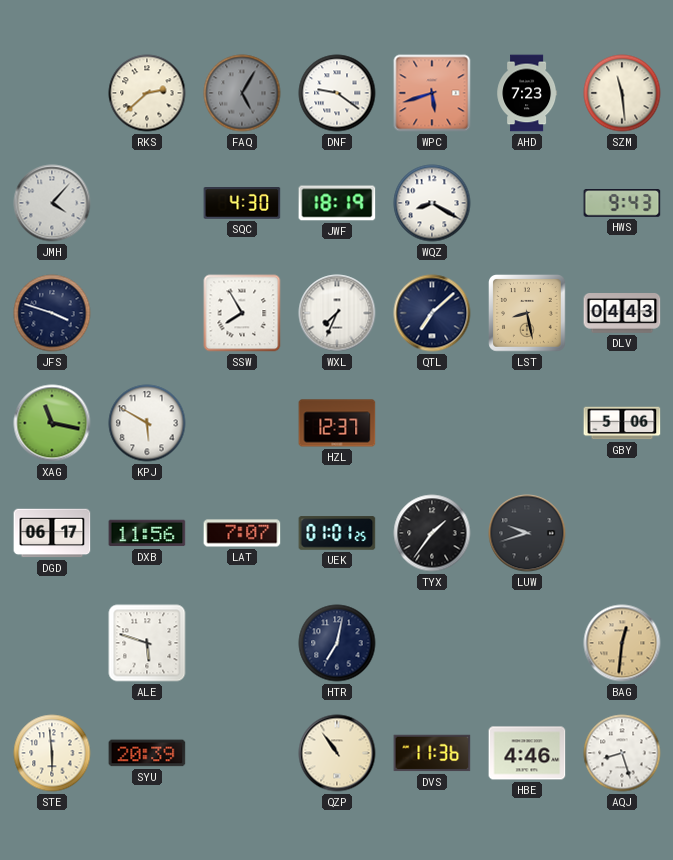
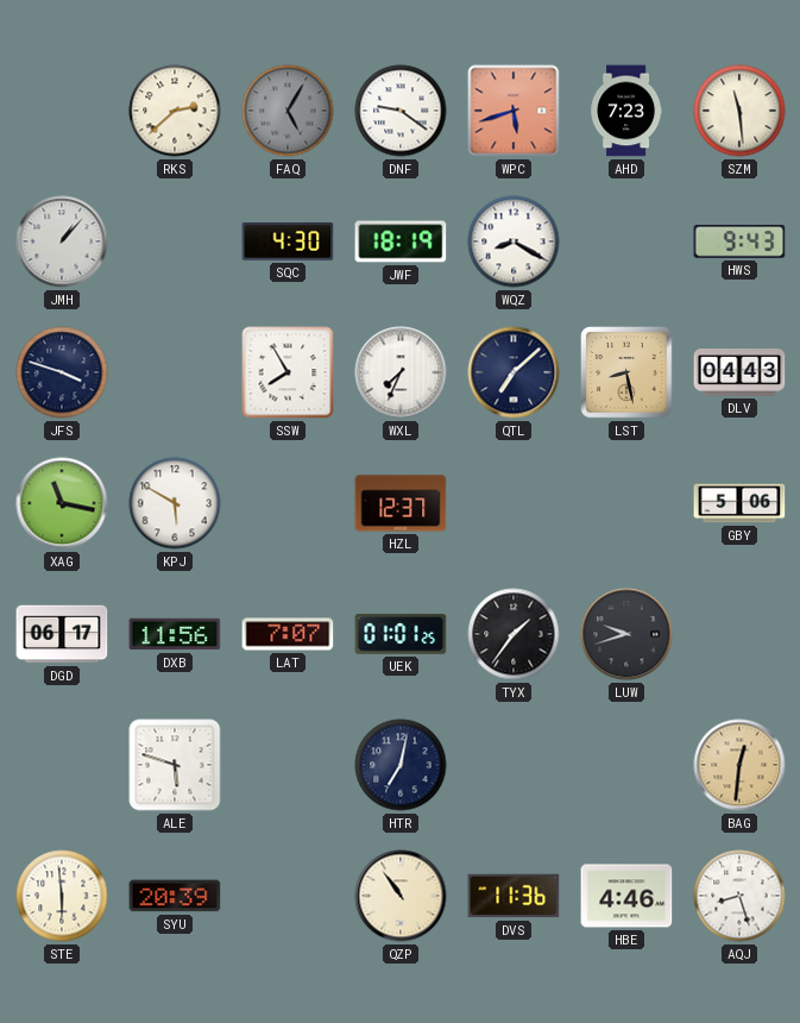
JMH: 4:07 -> 1:07
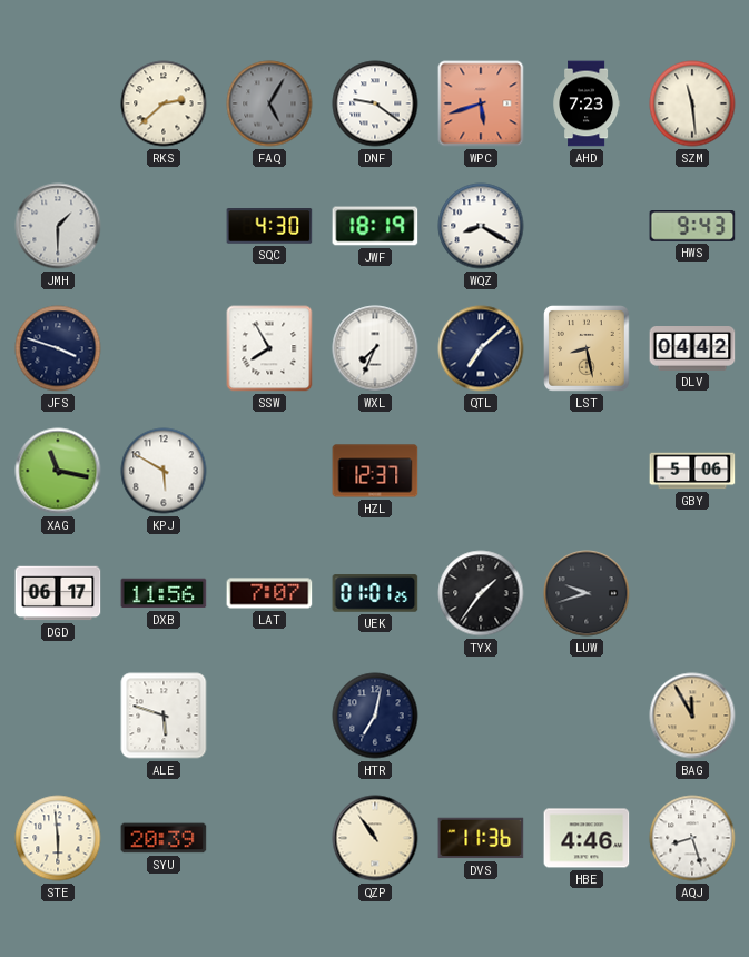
JMH: 1:07 -> 1:30
DLV: 04:43 -> 04:42
BAG: 12:31 -> 11:55
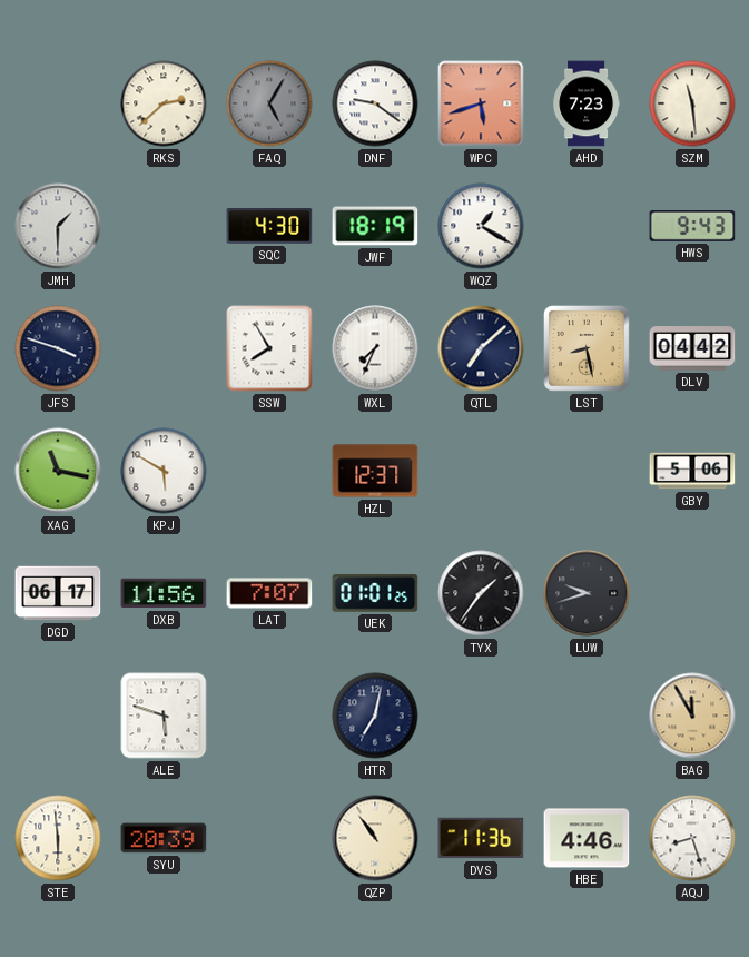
WQZ: 8:20 -> 1:20
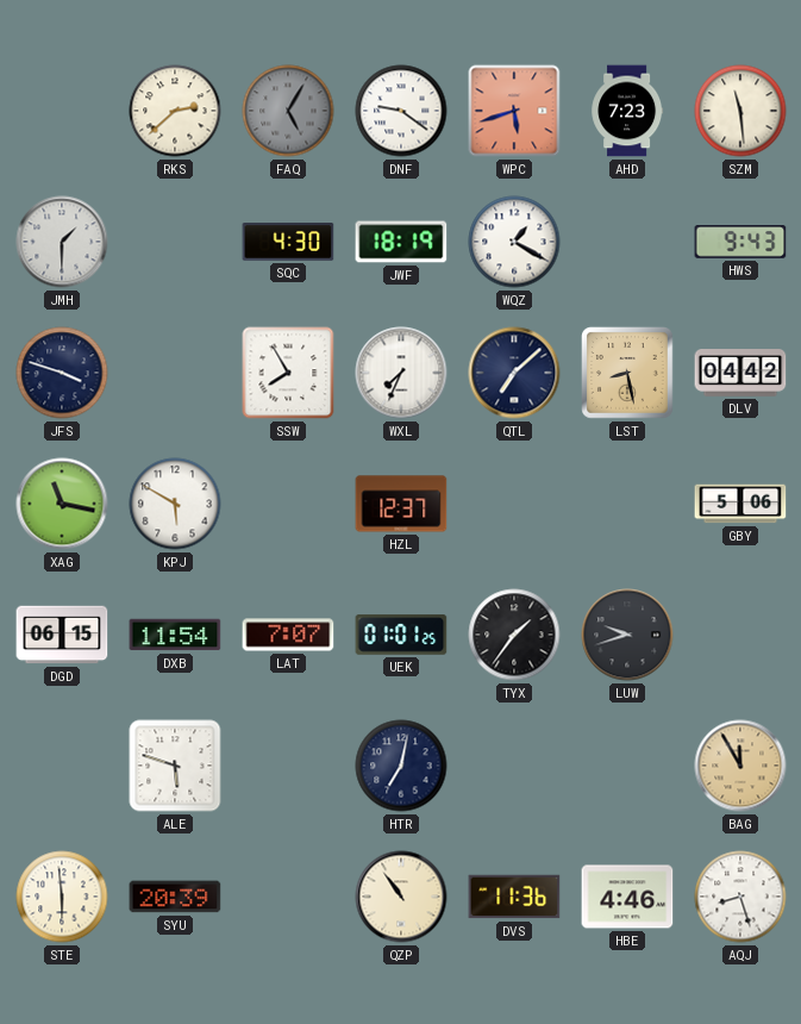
DGD: 06:17 -> 06:15
DXB: 11:56 -> 11:54
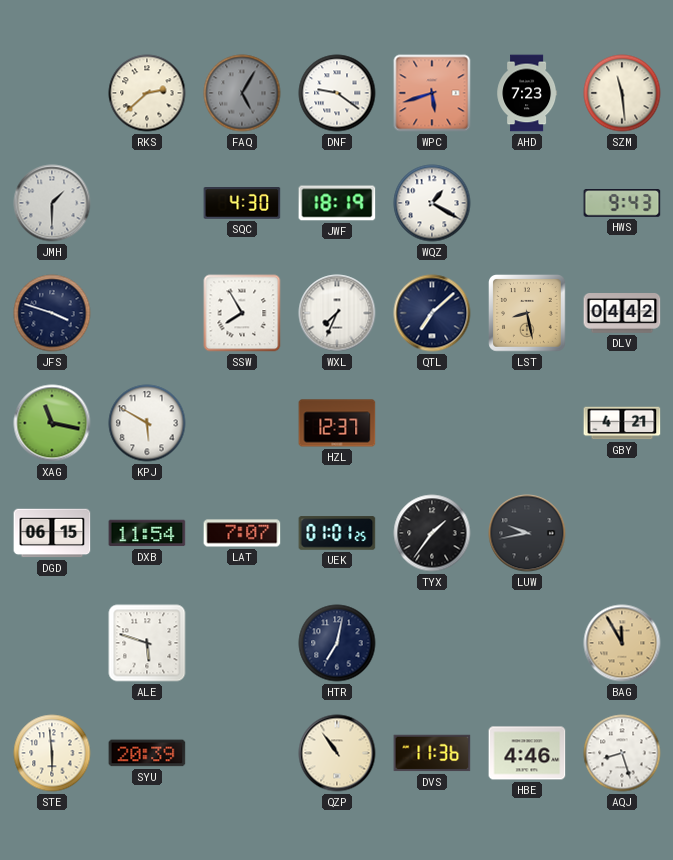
GBY: 5:06 -> 4:21
LUW: 9:42 -> 9:43
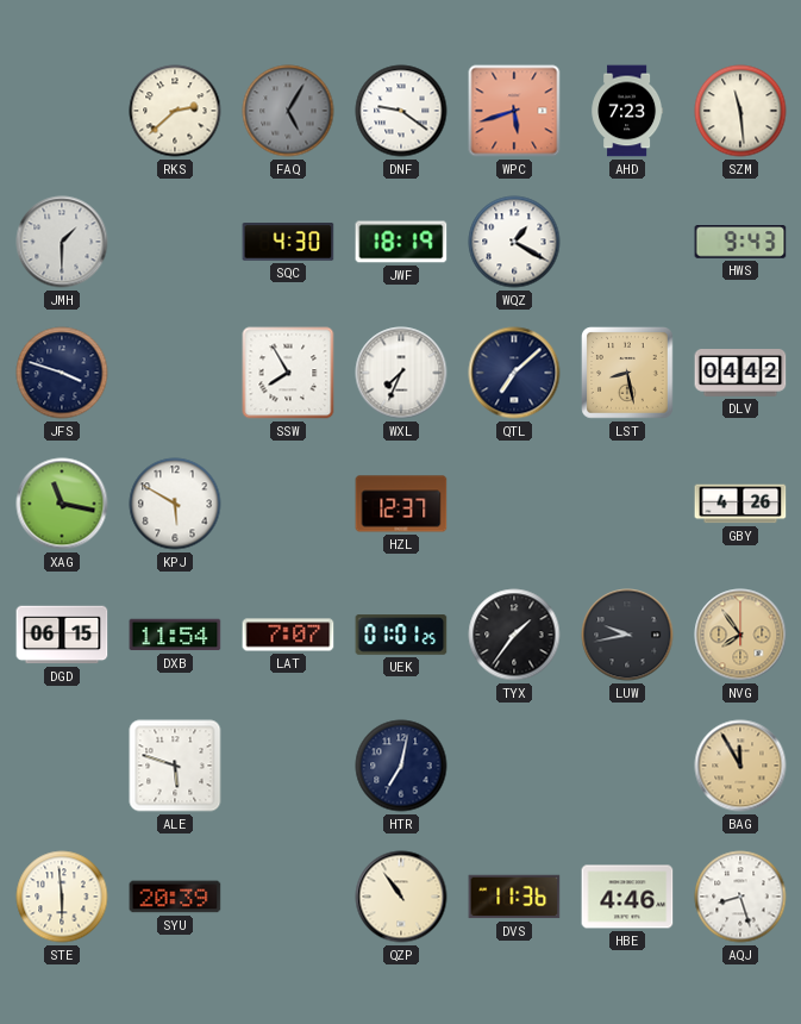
GBY: 4:21 -> 4:26
NVG: none -> 7:54
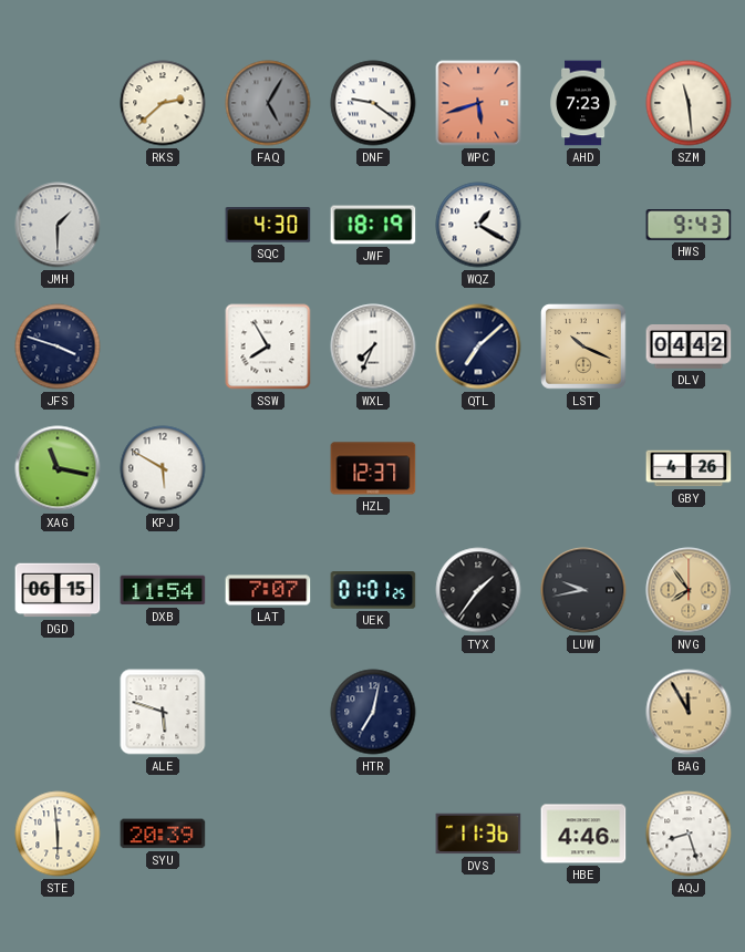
LST: 8:28 -> 10:19
QZP: 10:54 -> none
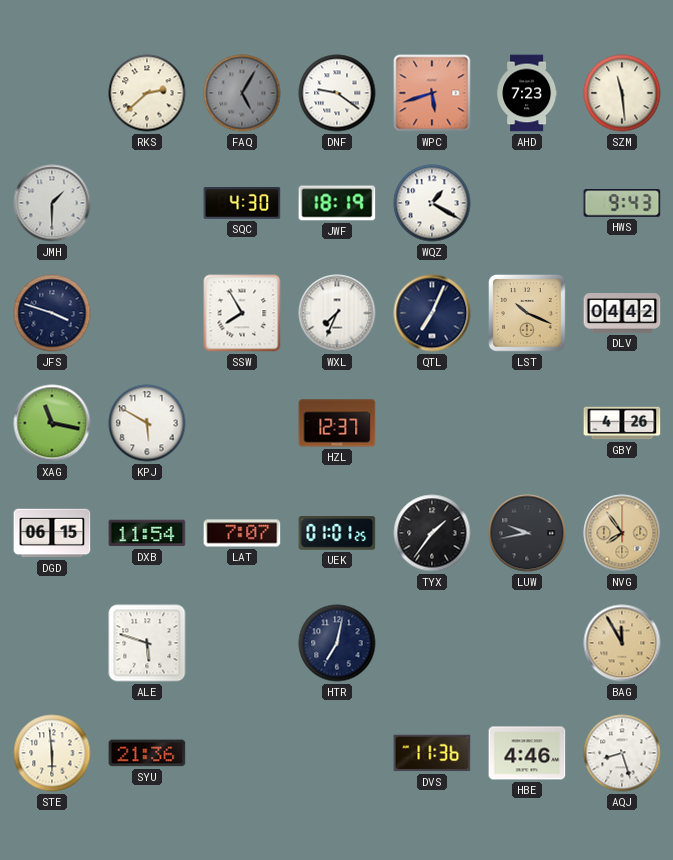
QTL: 7:08 -> 7:04
SYU: 20:39 -> 21:36
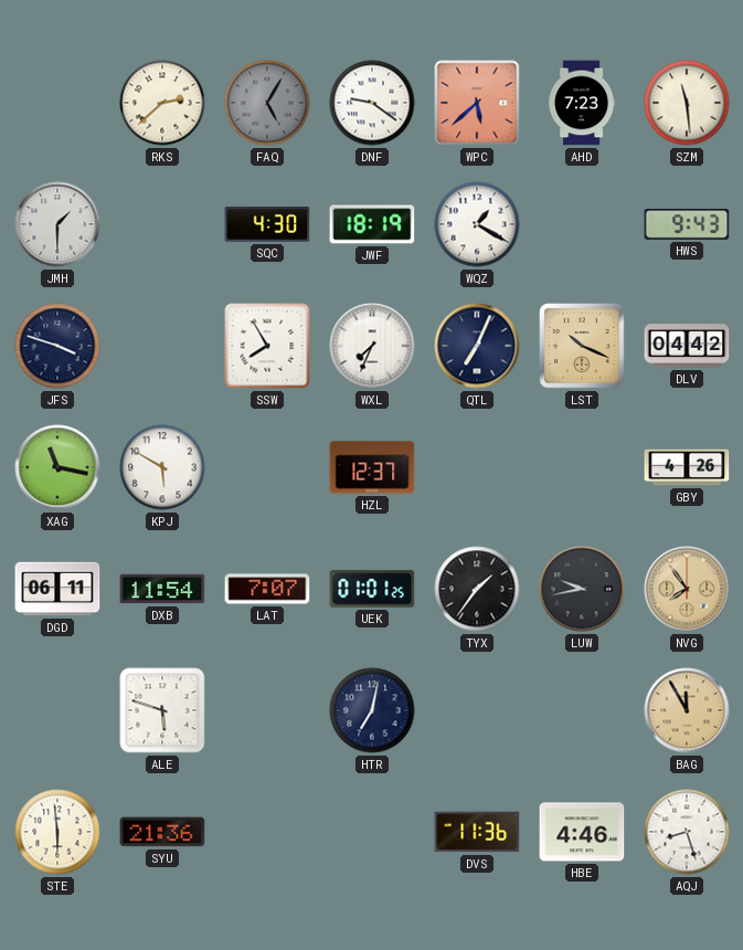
WPC: 5:42 -> 5:38
DGD: 06:15 -> 06:11
